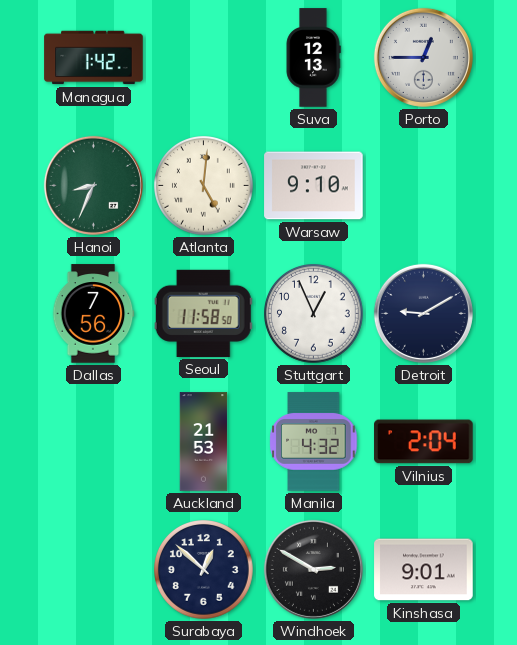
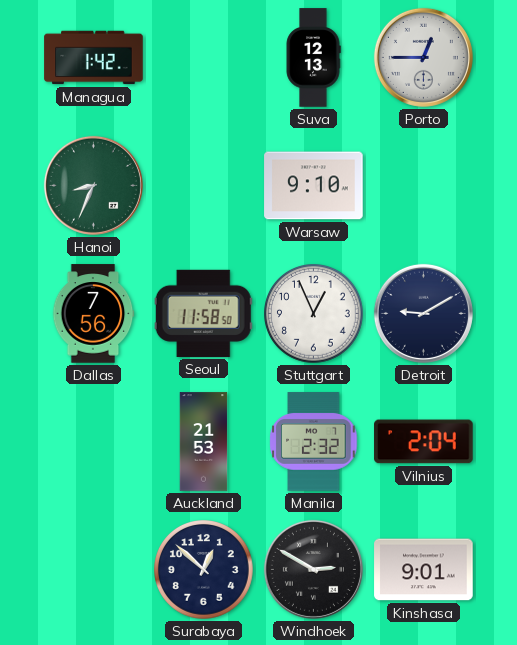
Atlanta: 5:01 -> none
Manila: 4:32 -> 2:32
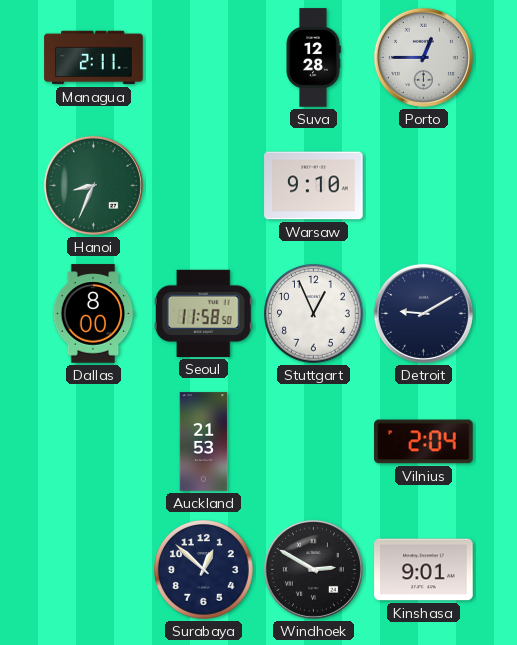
Managua: 1:42 -> 2:11
Suva: 12:13 -> 12:28
Dallas: 7:56 -> 8:00
Manila: 2:32 -> none
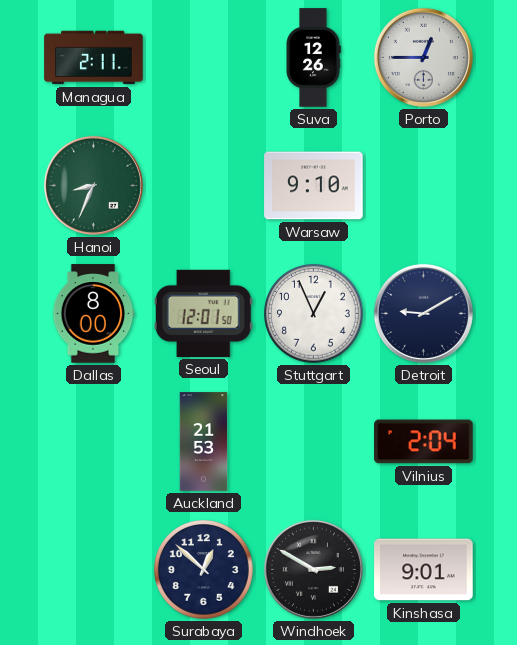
Suva: 12:28 -> 12:26
Seoul: 11:58 -> 12:01
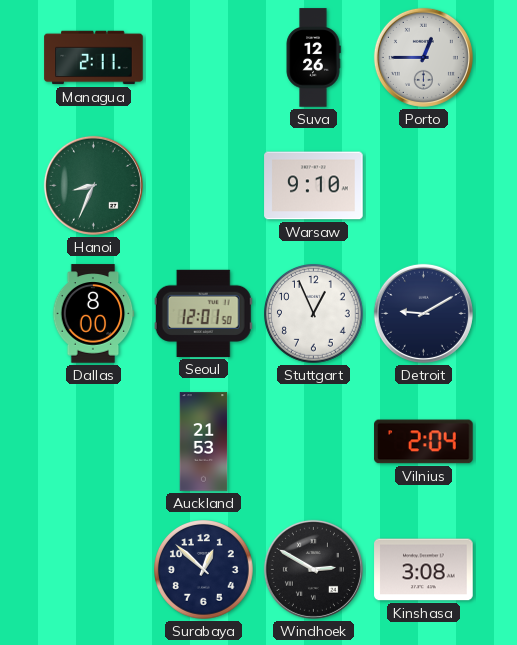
Kinshasa: 9:01 -> 3:08
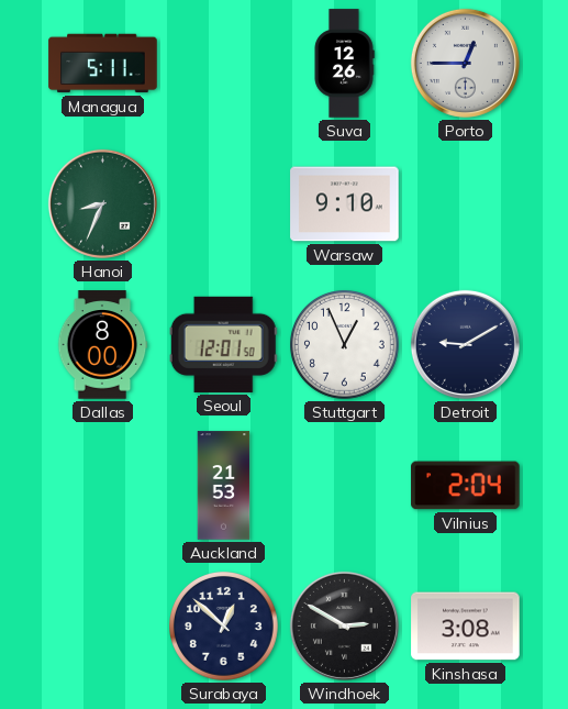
Managua: 2:11 -> 5:11
